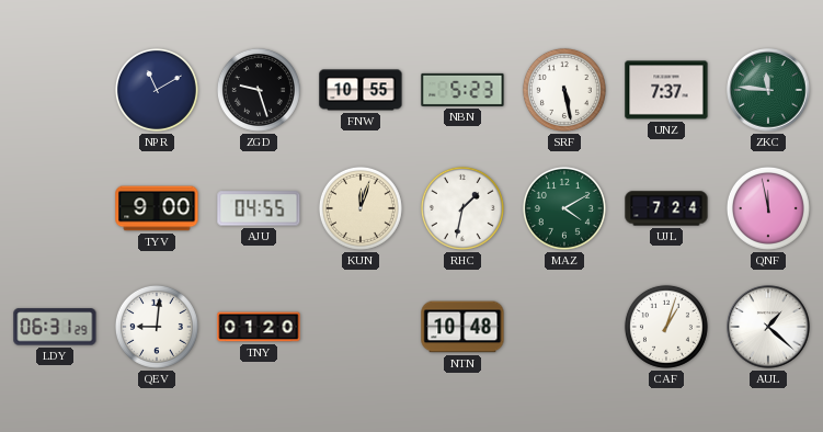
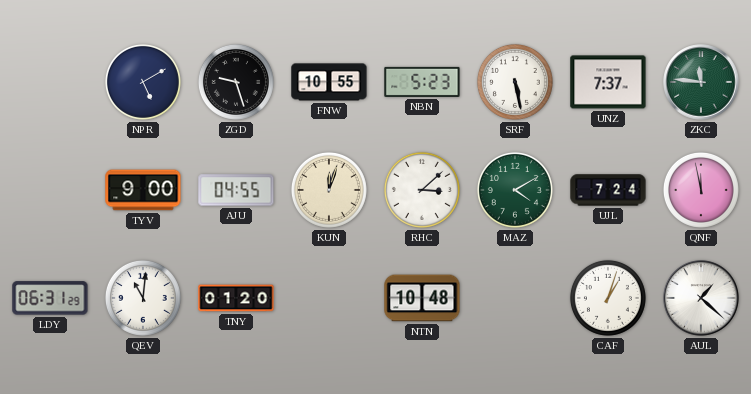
NPR: 11:10 -> 5:10
RHC: 1:32 -> 3:08
QEV: 9:01 -> 11:01
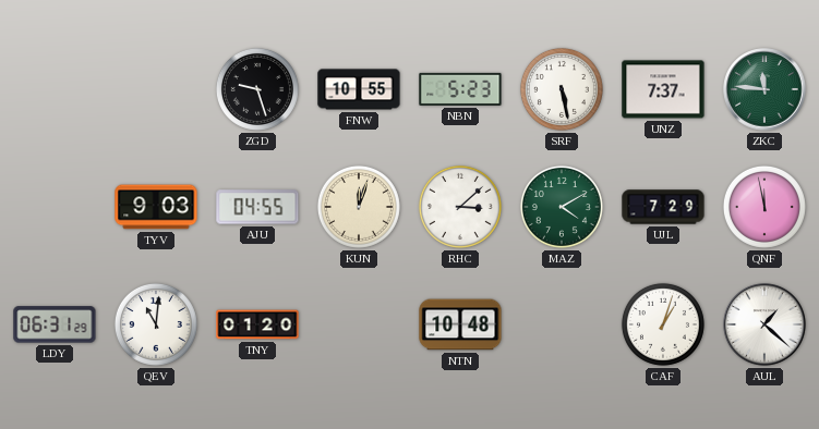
NPR: 5:10 -> none
TYV: 9:00 -> 9:03
UJL: 7:24 -> 7:29
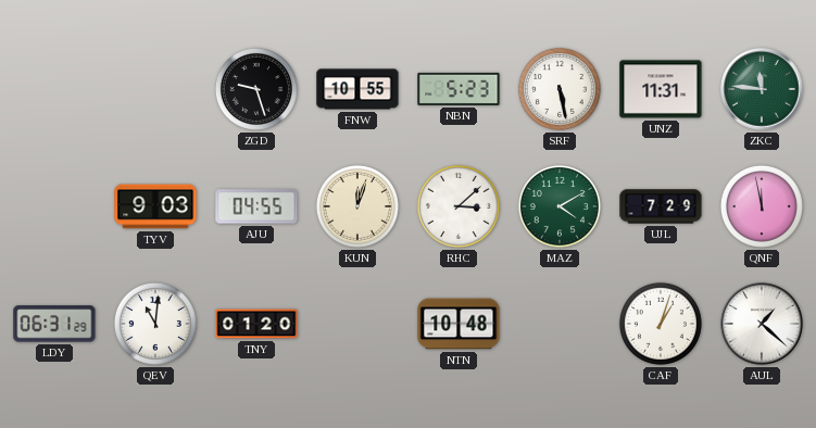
UNZ: 7:37 -> 11:31
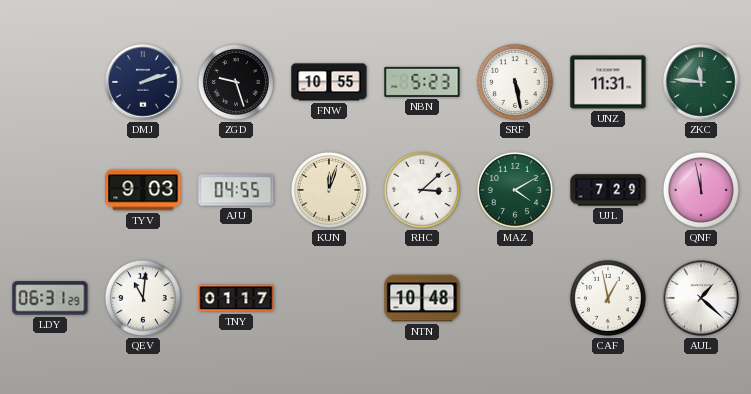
DMJ: none -> 2:12
TNY: 01:20 -> 01:17
CAF: 1:03 -> 12:58
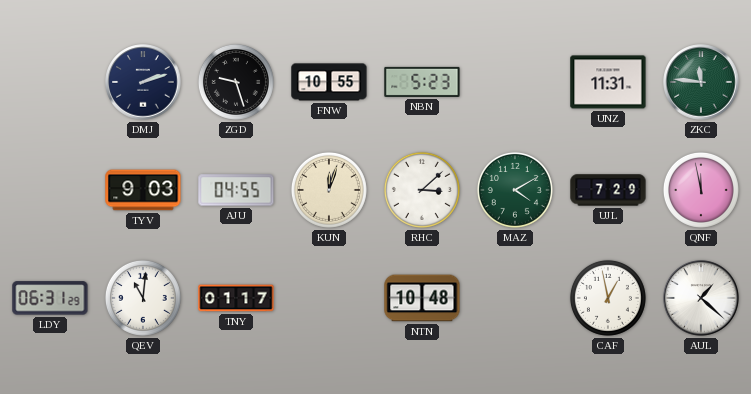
SRF: 5:28 -> none
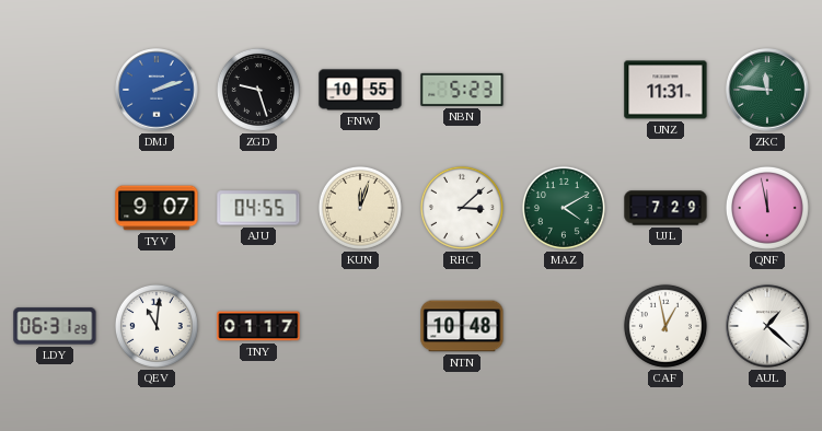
DMJ dial: navy -> blue
TYV: 9:03 -> 9:07
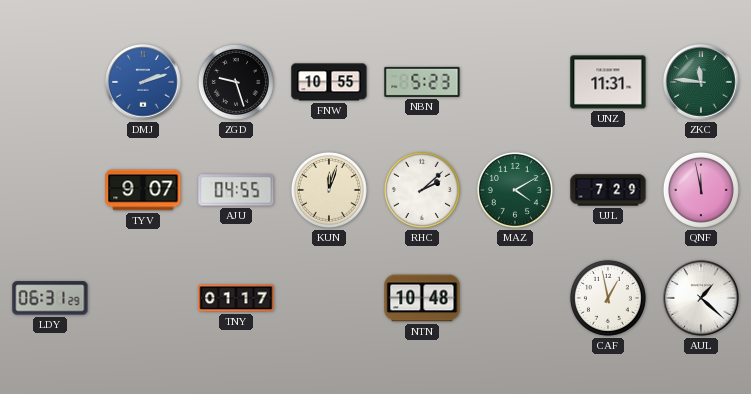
RHC: 3:08 -> 2:08
QEV: 11:01 -> none
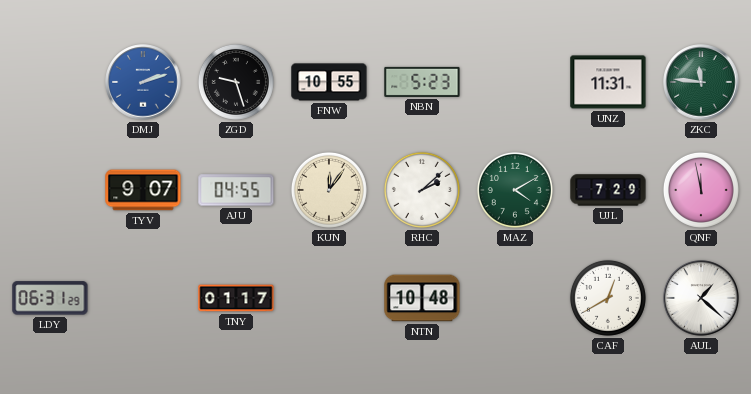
KUN: 12:03 -> 12:06
CAF: 12:58 -> 12:40
